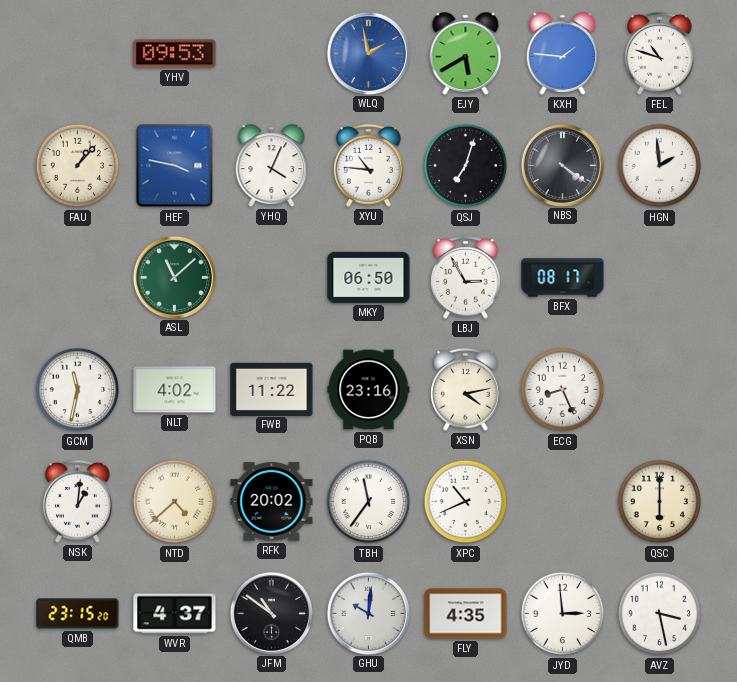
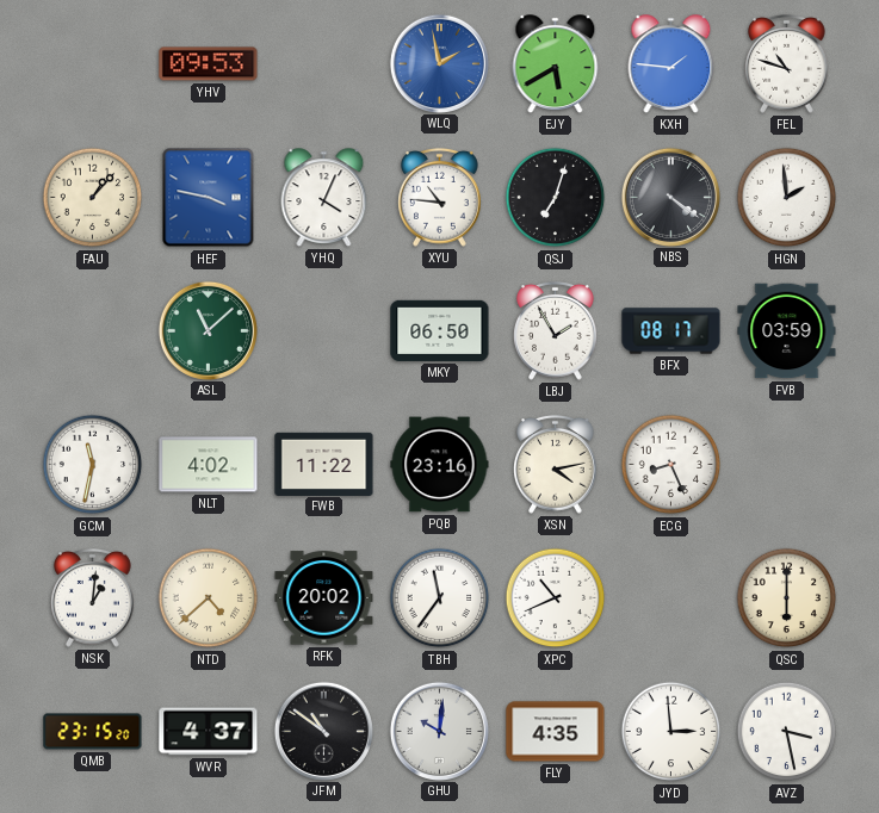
LBJ: 2:55 -> 1:55
FVB: none -> 03:59
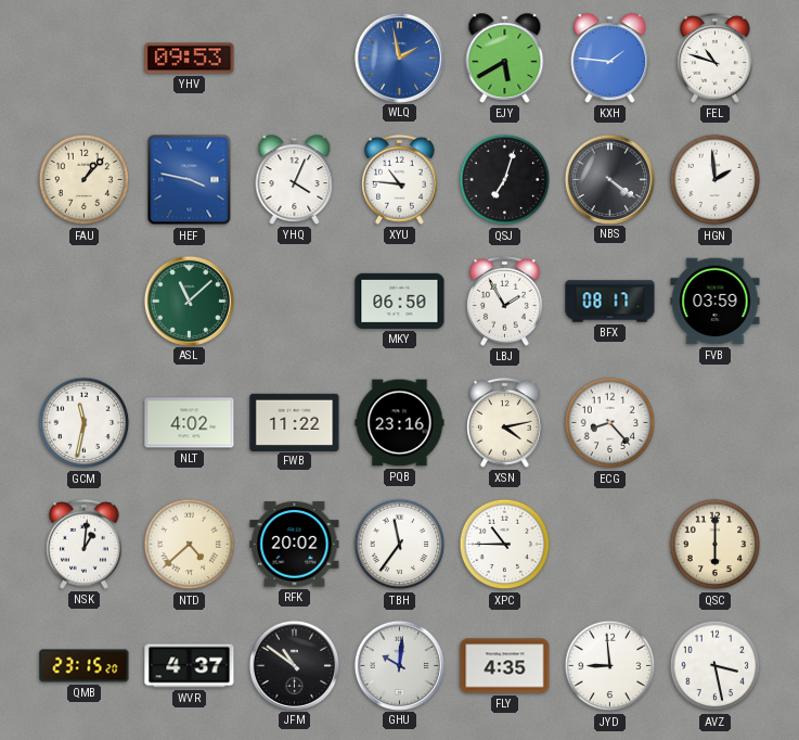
ECG: 8:26 -> 8:23
XPC: 10:41 -> 10:45
JYD: 2:59 -> 8:59
